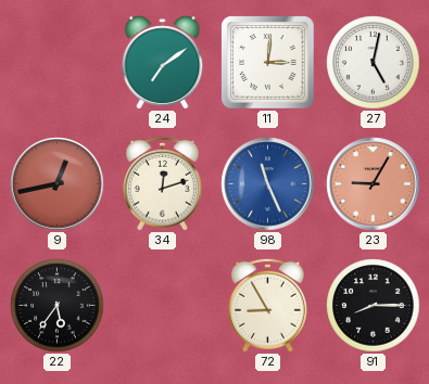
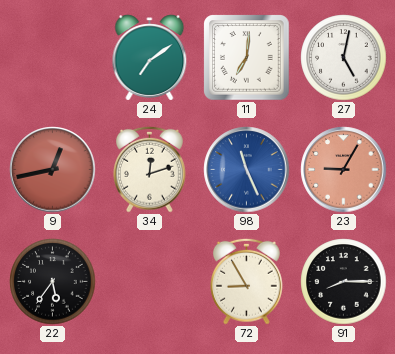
11: 3:01 -> 7:01
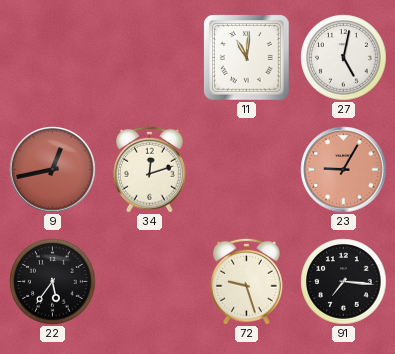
24: 7:09 -> none
11: 7:01 -> 11:01
98: 11:26 -> none
72: 8:55 -> 9:27
91: 8:15 -> 7:16
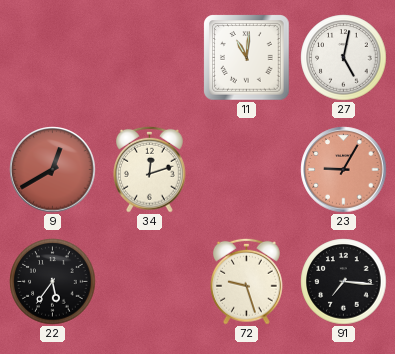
9: 12:43 -> 12:40
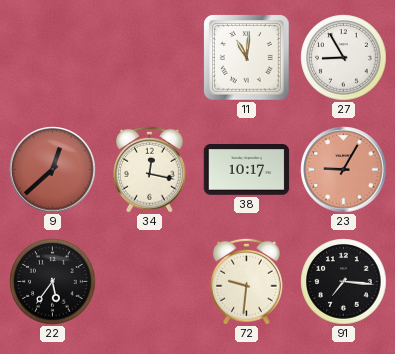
27: 5:02 -> 8:55
9: 12:40 -> 12:38
34: 12:12 -> 12:17
38: none -> 10:17
72: 9:27 -> 9:31
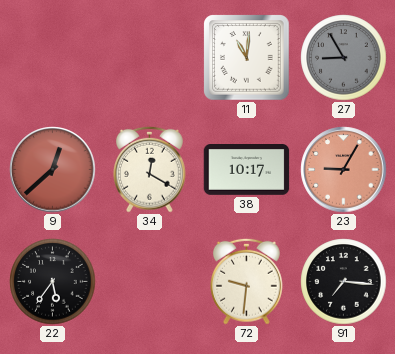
27 dial: white -> grey
34: 12:17 -> 12:20
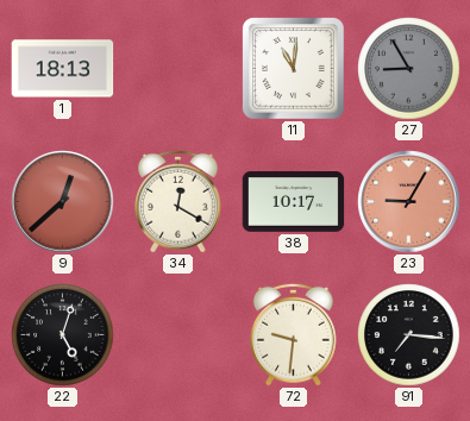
1: none -> 18:13
22: 5:36 -> 5:03
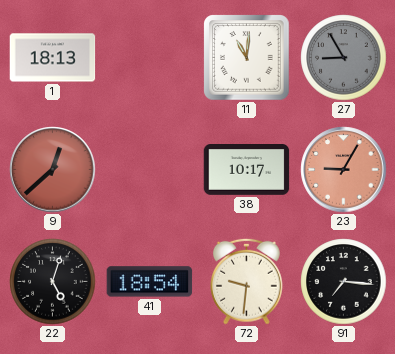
34: 12:20 -> none
41: none -> 18:54
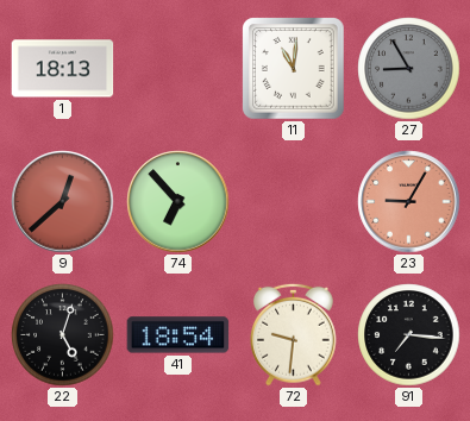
74: none -> 6:53
38: 10:17 -> none
